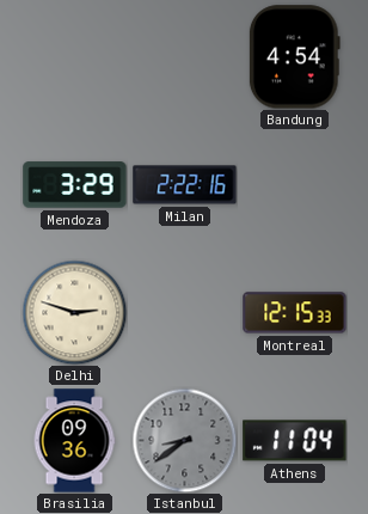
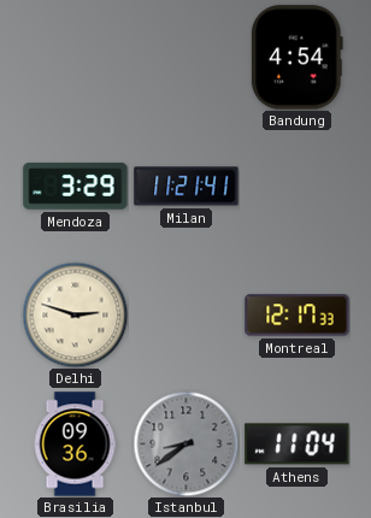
Milan: 2:22 -> 11:21
Montreal: 12:15 -> 12:17
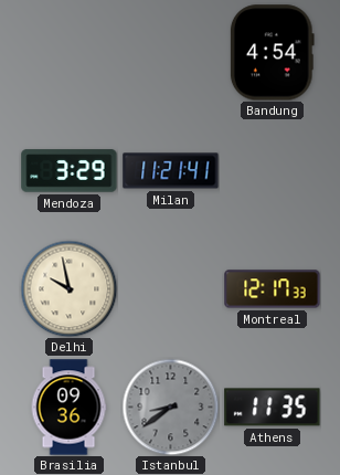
Delhi: 2:48 -> 9:58
Athens: 11:04 -> 11:35
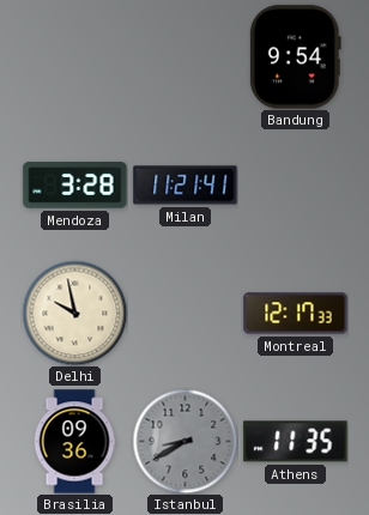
Bandung: 4:54 -> 9:54
Mendoza: 3:29 -> 3:28
Istanbul: 8:39 -> 8:40
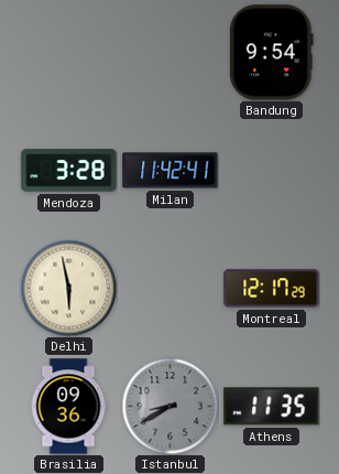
Milan: 11:21 -> 11:42
Delhi: 9:58 -> 5:58
Montreal: 12:17:33 -> 12:17:29
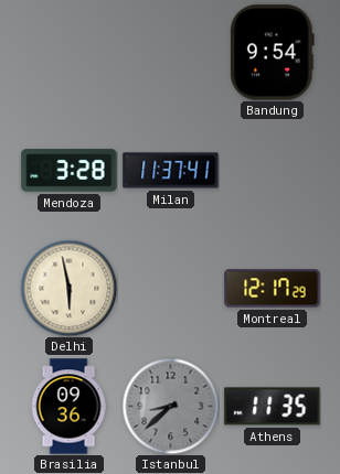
Milan: 11:42 -> 11:37
Istanbul: 8:40 -> 8:38
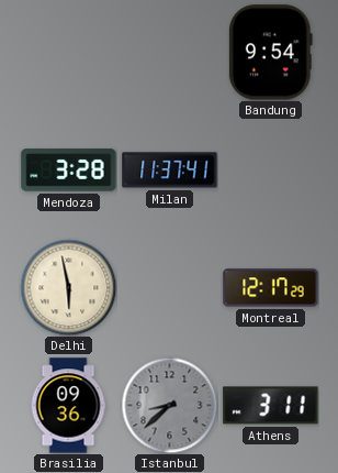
Athens: 11:35 -> 3:11
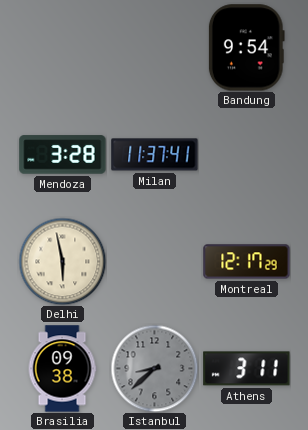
Brasilia: 09:36 -> 09:38
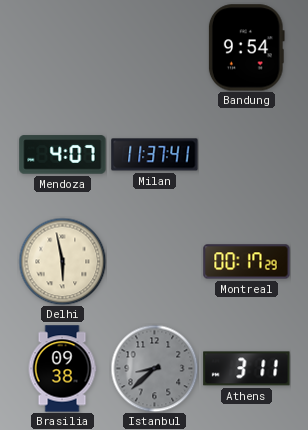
Mendoza: 3:28 -> 4:07
Montreal: 12:17 -> 00:17
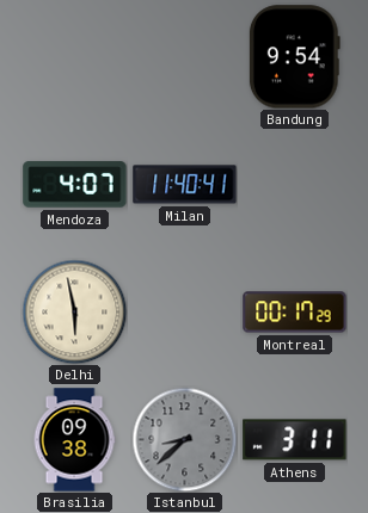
Milan: 11:37 -> 11:40
